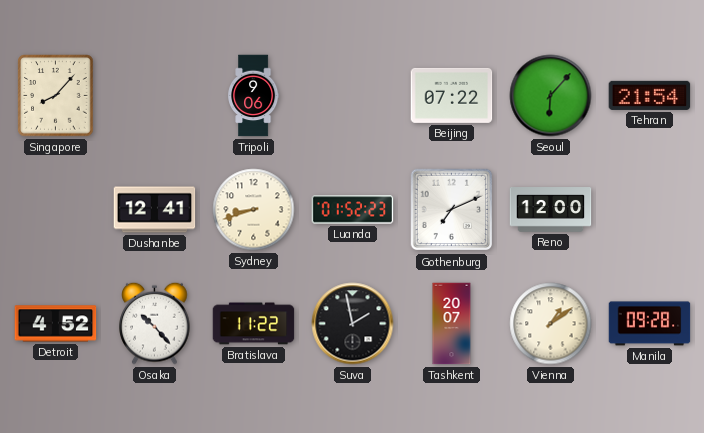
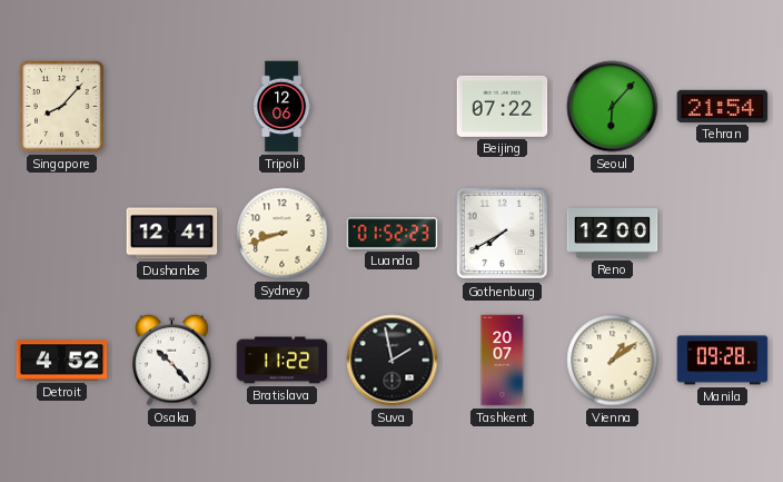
Tripoli: 9:06 -> 12:06
Gothenburg: 7:11 -> 7:40
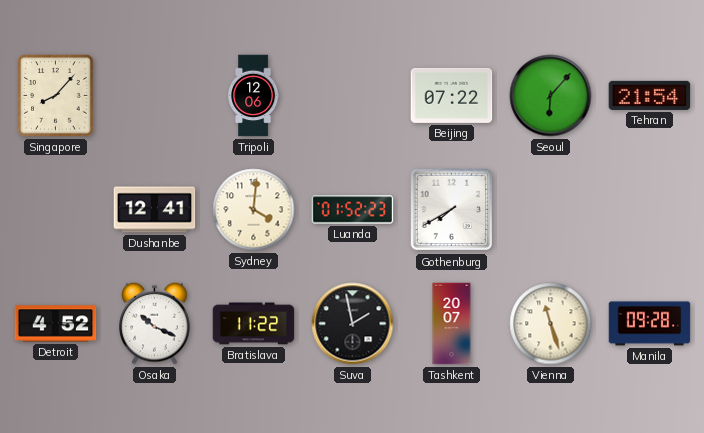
Sydney: 8:42 -> 4:01
Reno: 12:00 -> none
Osaka: 10:23 -> 10:19
Vienna: 1:09 -> 11:27
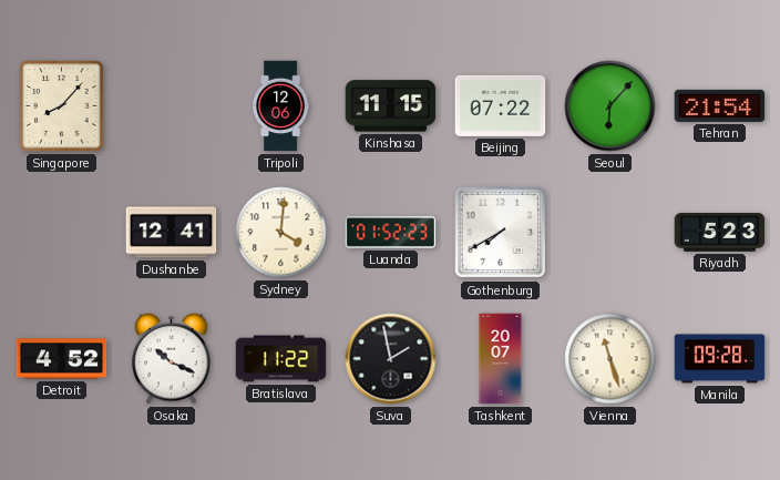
Kinshasa: none -> 11:15
Riyadh: none -> 5:23
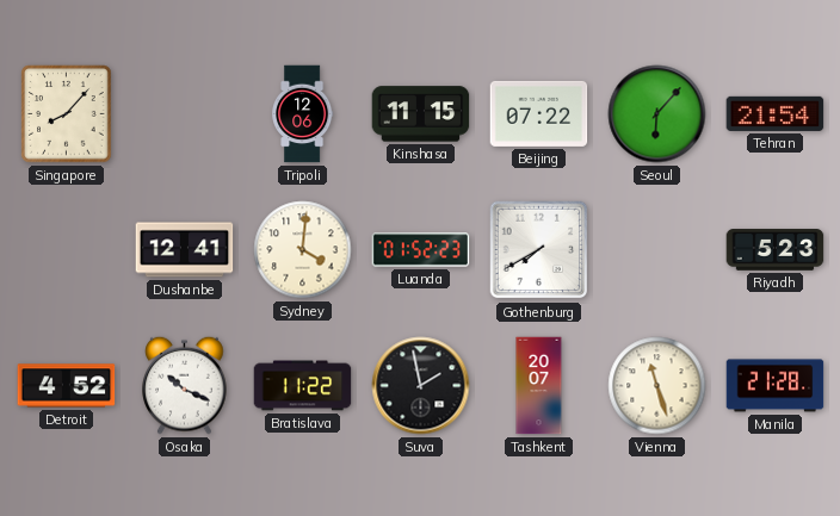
Manila: 09:28 -> 21:28
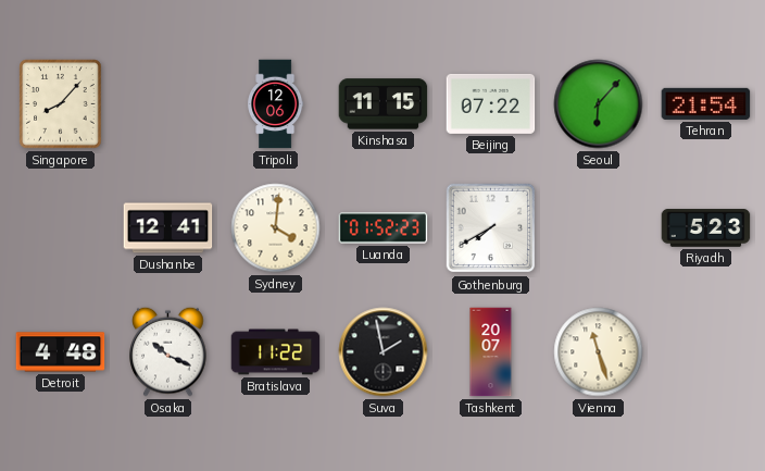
Detroit: 4:52 -> 4:48
Manila: 21:28 -> none
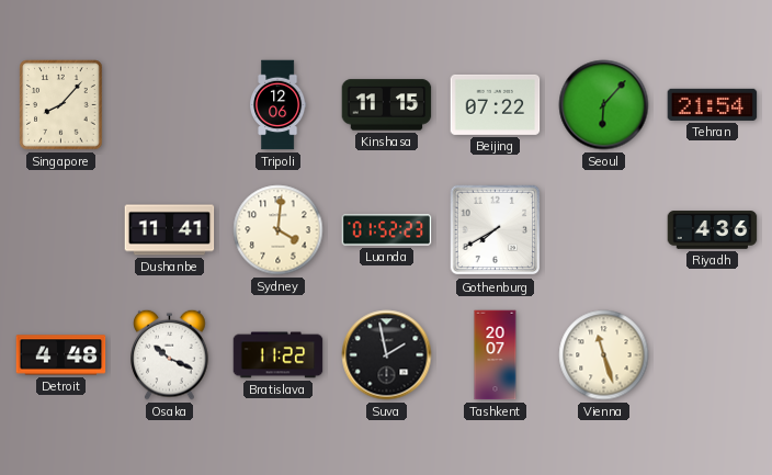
Dushanbe: 12:41 -> 11:41
Riyadh: 5:23 -> 4:36
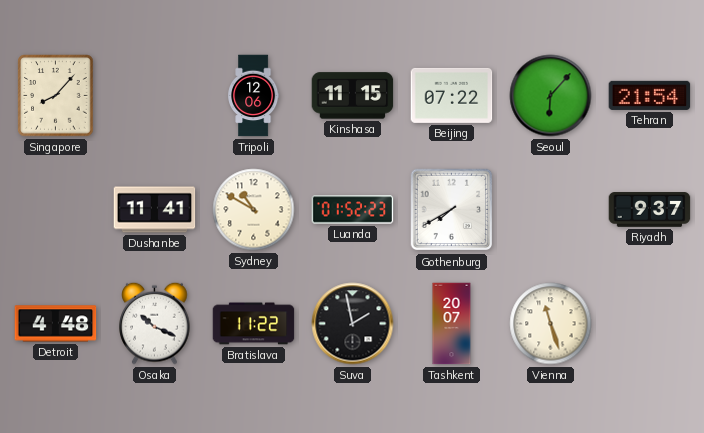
Sydney: 4:01 -> 10:50
Riyadh: 4:36 -> 9:37
